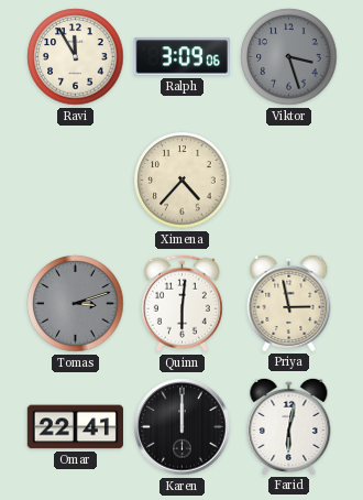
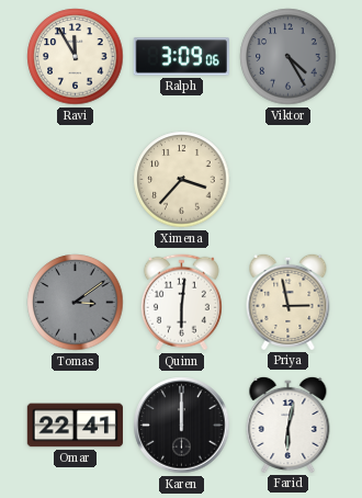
Viktor: 3:27 -> 4:25
Ximena: 4:37 -> 3:37
Tomas: 3:12 -> 3:09
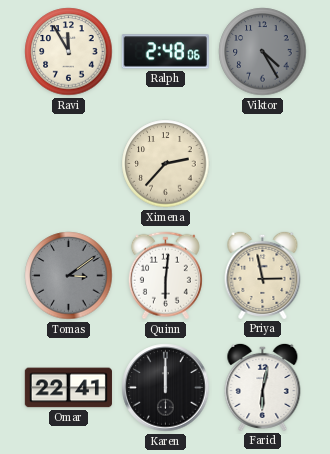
Ralph: 3:09 -> 2:48
Ximena: 3:37 -> 2:37
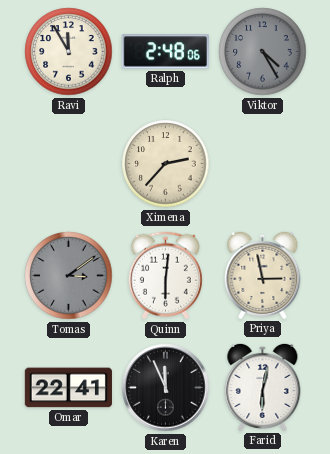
Karen: 12:00 -> 11:56
